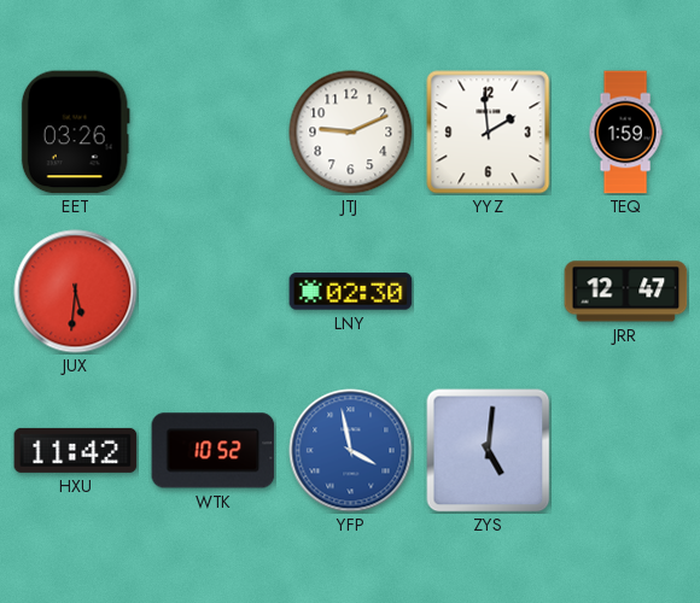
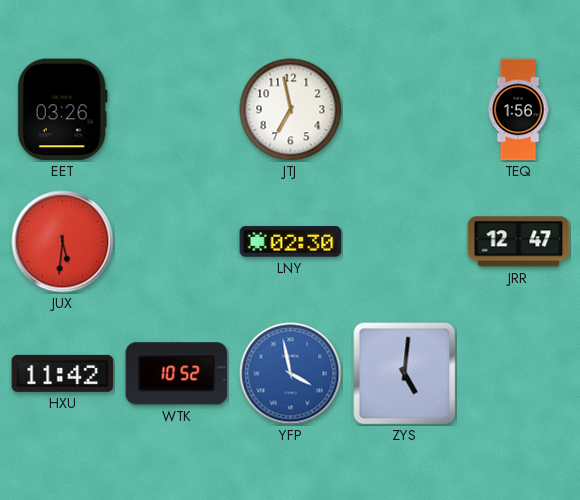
JTJ: 9:11 -> 6:58
YYZ: 1:59 -> none
TEQ: 1:59 -> 1:56
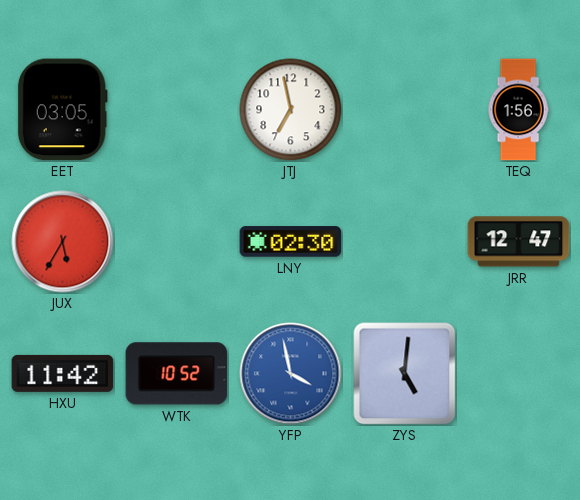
EET: 03:26 -> 03:05
JUX: 5:31 -> 5:35
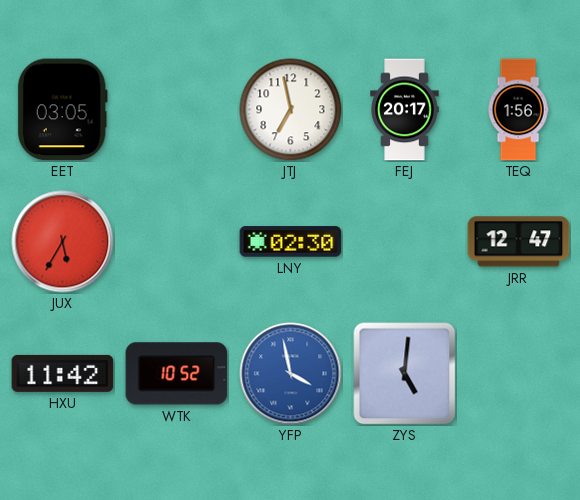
FEJ: none -> 20:17
